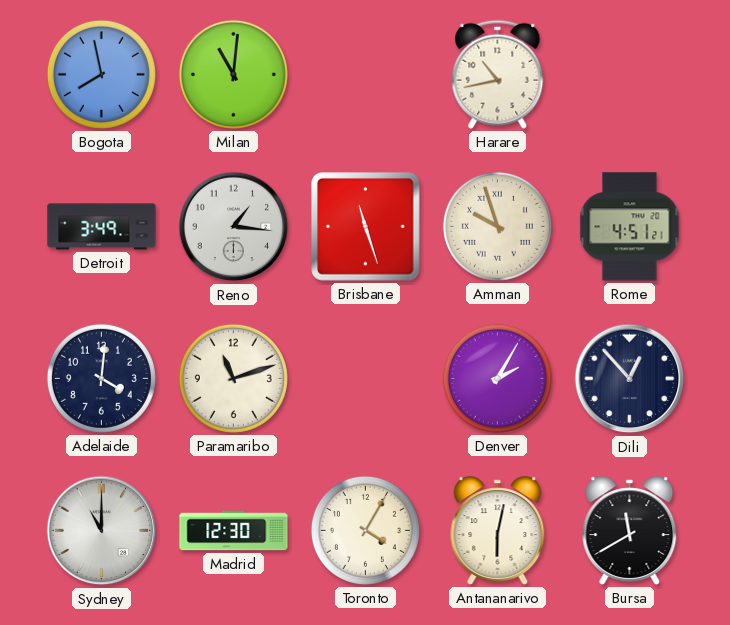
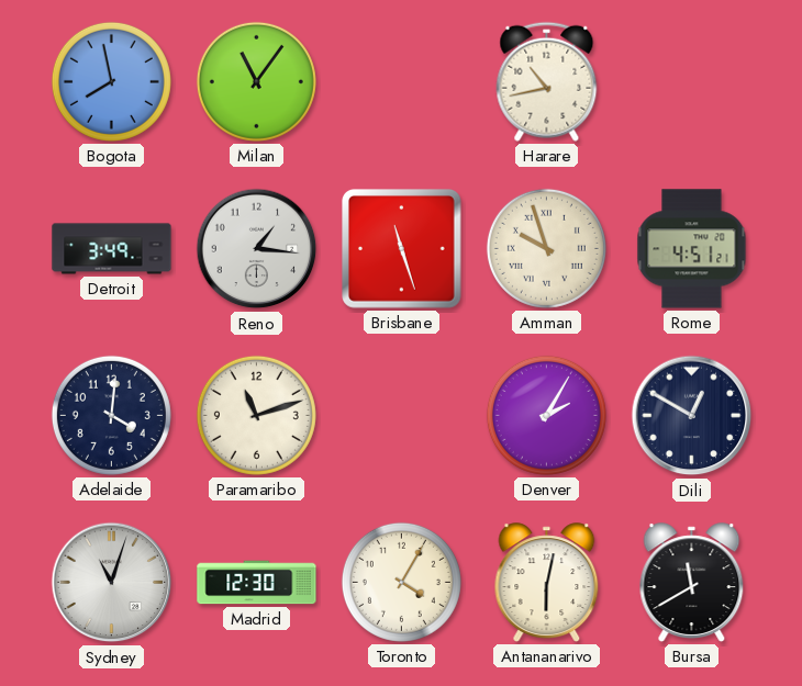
Milan: 11:01 -> 11:06
Dili: 12:53 -> 12:50
Sydney: 11:00 -> 11:03
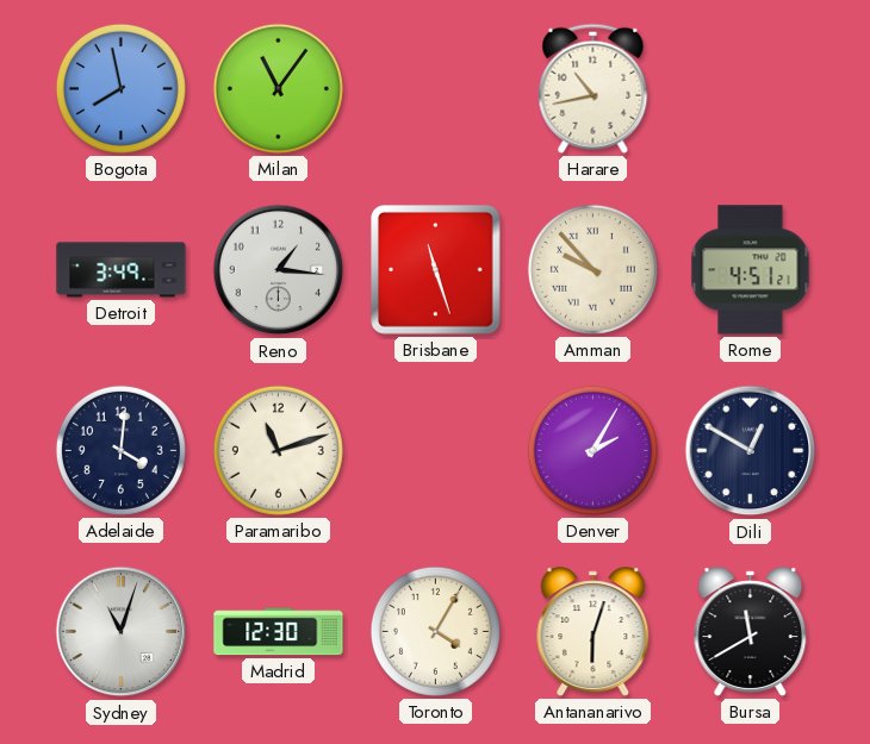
Amman: 9:57 -> 9:53
Antananarivo: 6:02 -> 6:03
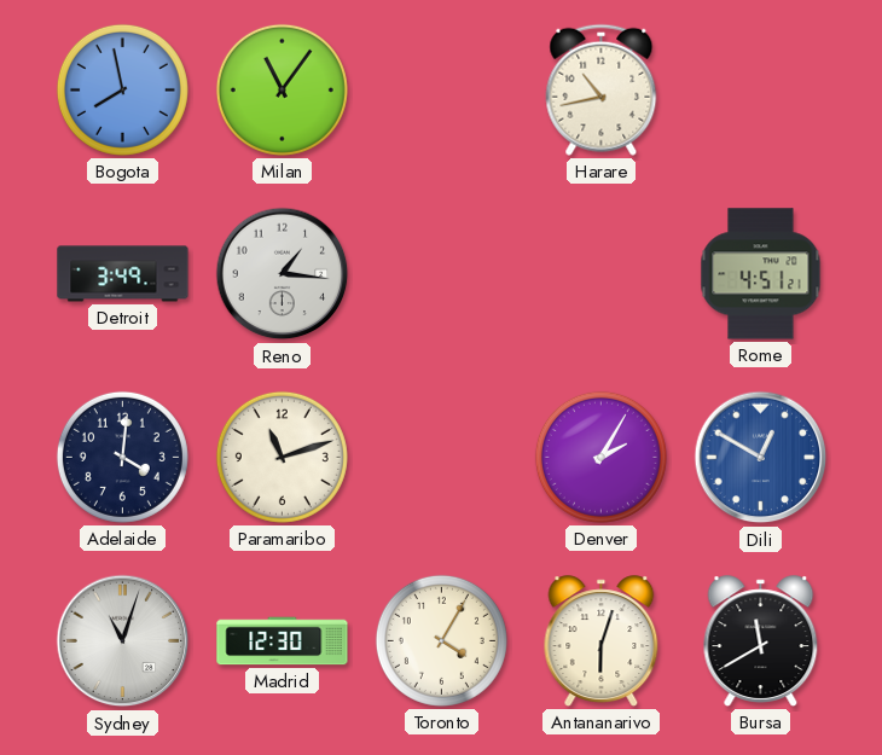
Brisbane: 11:27 -> none
Amman: 9:53 -> none
Dili dial: navy -> blue
